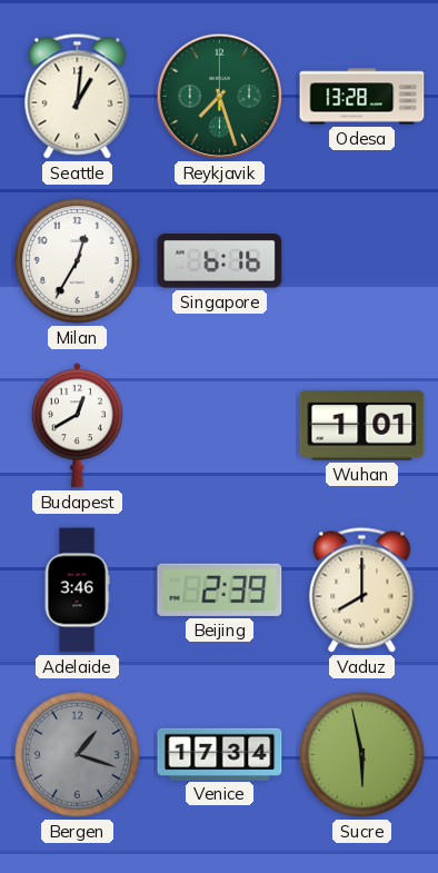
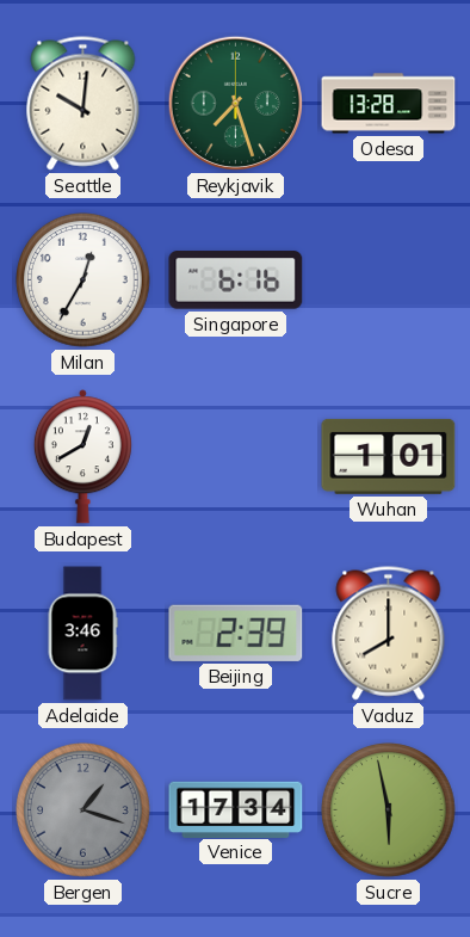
Seattle: 1:01 -> 10:01
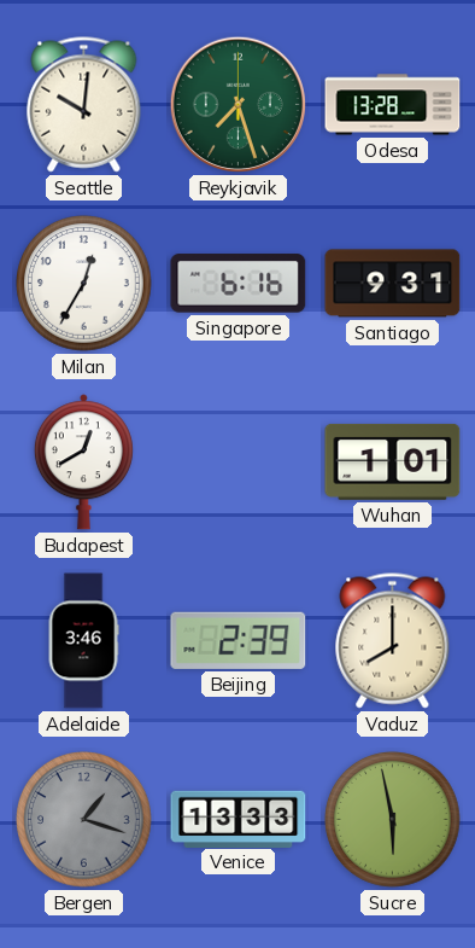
Santiago: none -> 9:31
Venice: 17:34 -> 13:33
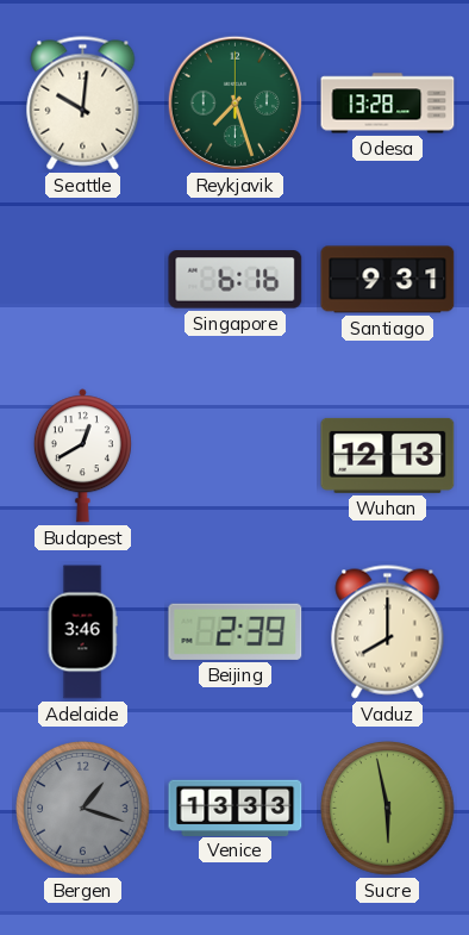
Milan: 12:35 -> none
Wuhan: 1:01 -> 12:13
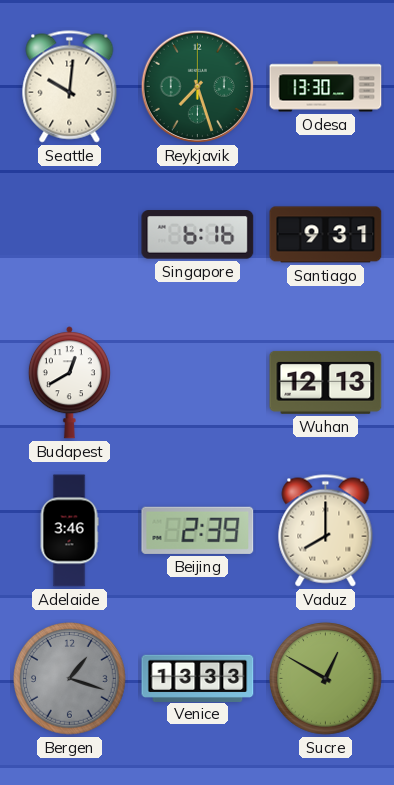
Odesa: 13:28 -> 13:30
Sucre: 5:58 -> 12:50
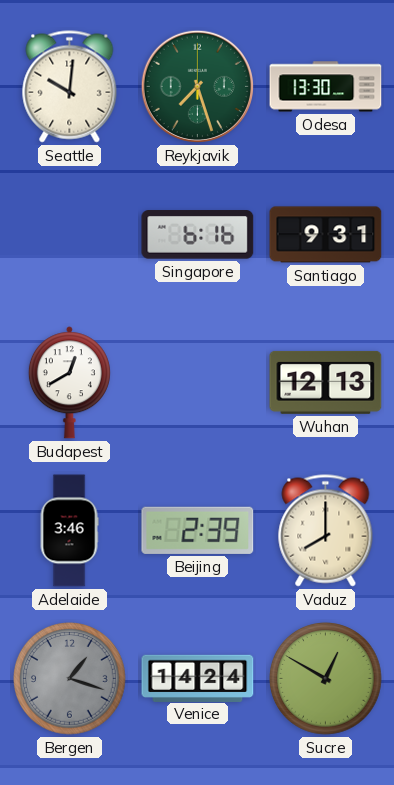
Venice: 13:33 -> 14:24
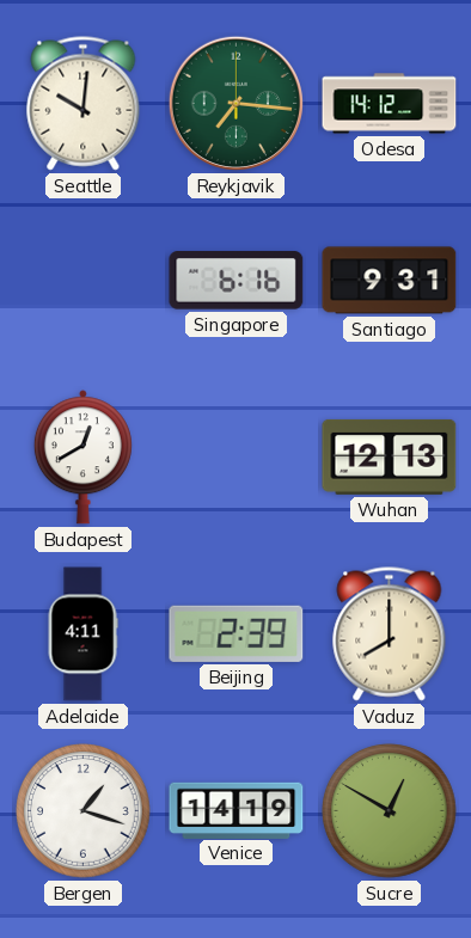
Reykjavik: 7:27 -> 7:16
Odesa: 13:30 -> 14:12
Adelaide: 3:46 -> 4:11
Bergen dial: grey -> white
Venice: 14:24 -> 14:19
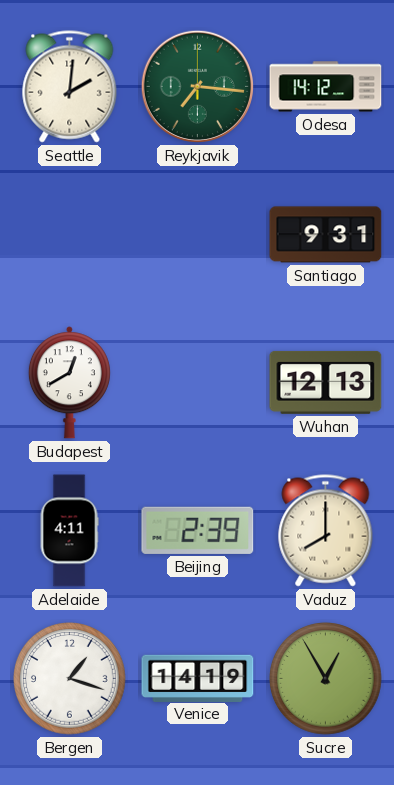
Seattle: 10:01 -> 2:01
Singapore: 6:16 -> none
Sucre: 12:50 -> 12:55
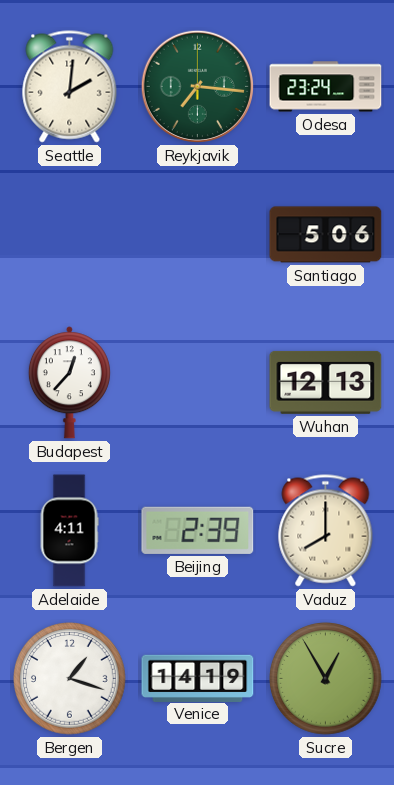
Odesa: 14:12 -> 23:24
Santiago: 9:31 -> 5:06
Budapest: 12:40 -> 12:37
